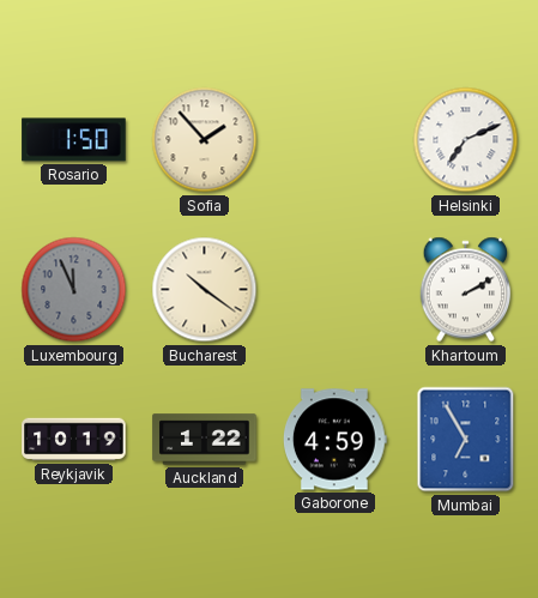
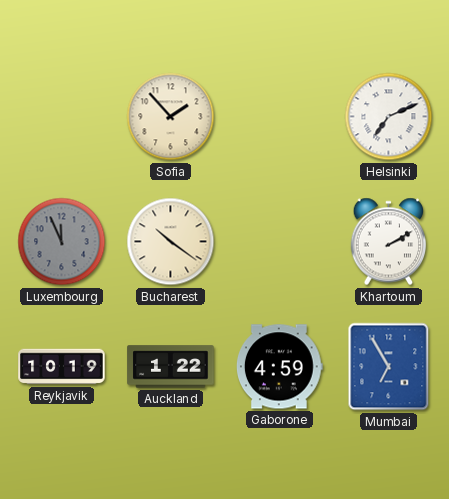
Rosario: 1:50 -> none
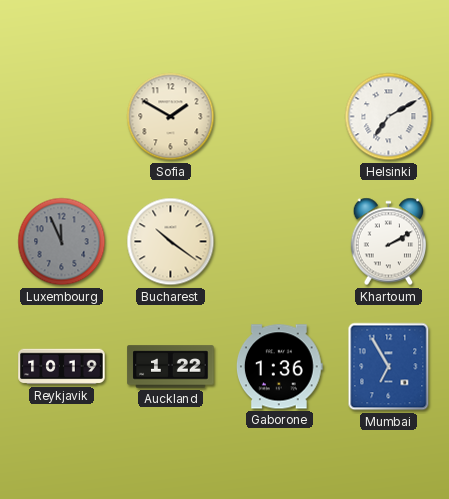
Sofia: 1:53 -> 1:50
Helsinki: 7:11 -> 7:10
Gaborone: 4:59 -> 1:36
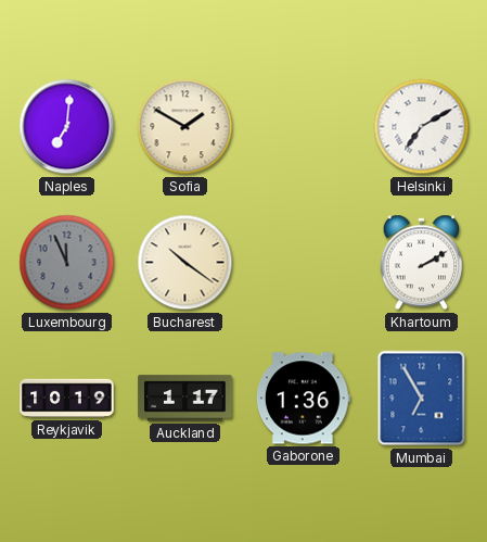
Naples: none -> 7:01
Auckland: 1:22 -> 1:17
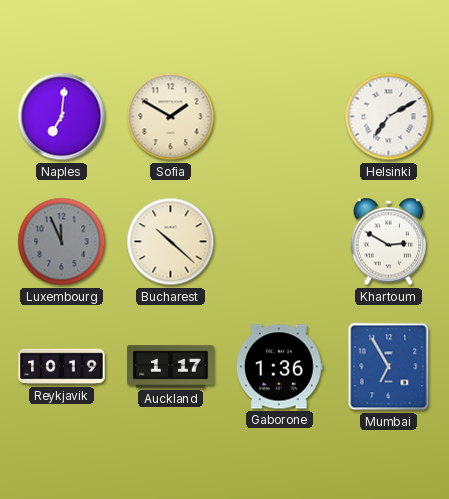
Bucharest: 10:21 -> 10:22
Khartoum: 2:10 -> 2:50
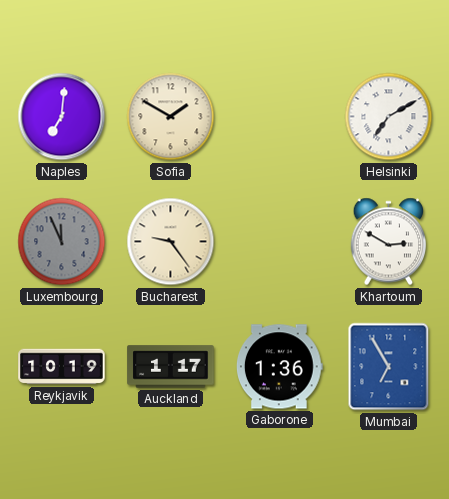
Bucharest: 10:22 -> 9:24
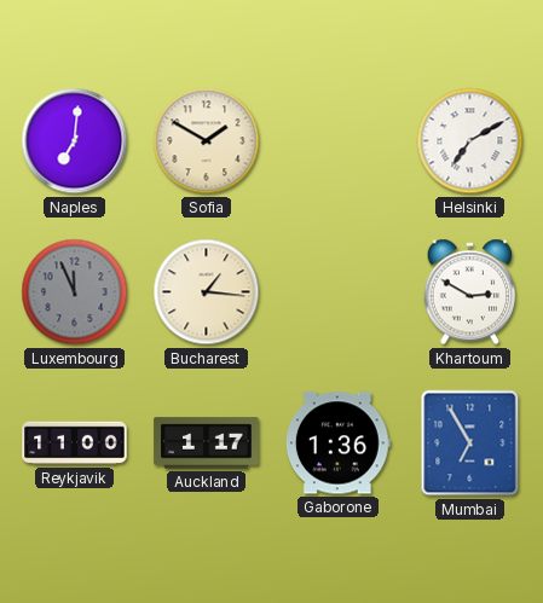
Bucharest: 9:24 -> 1:16
Reykjavik: 10:19 -> 11:00
